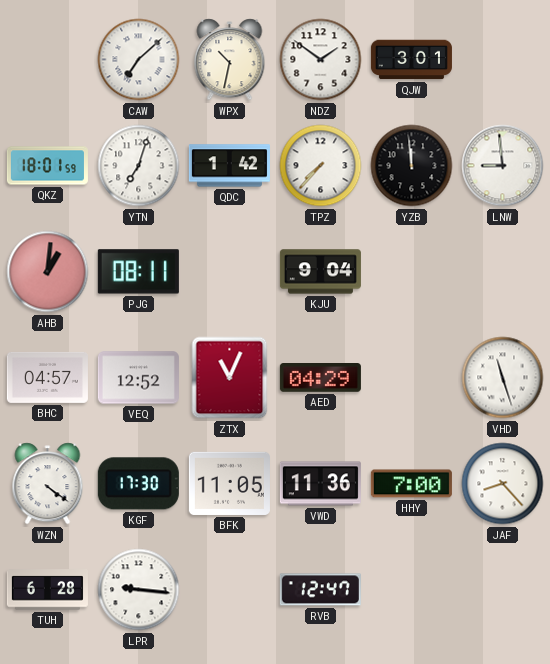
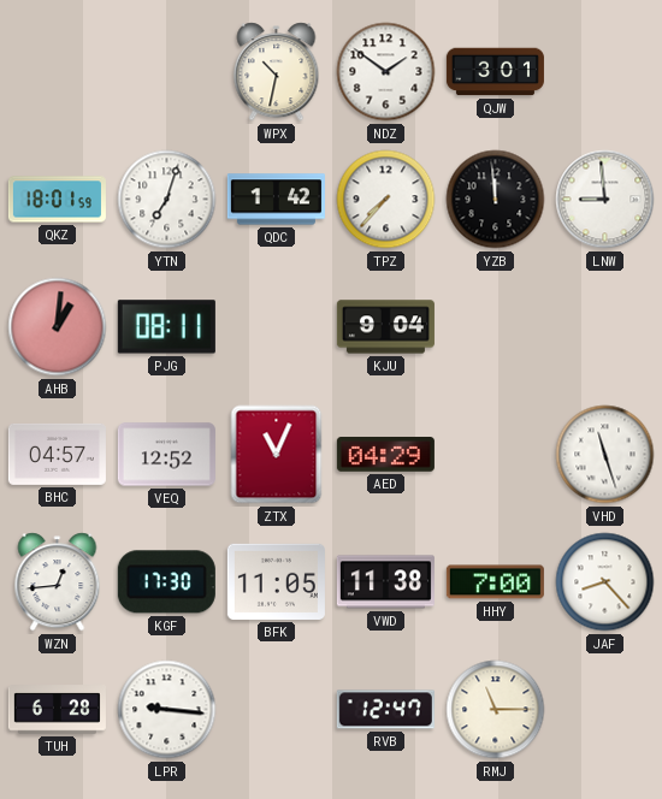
CAW: 7:08 -> none
WZN: 4:21 -> 12:44
VWD: 11:36 -> 11:38
RMJ: none -> 11:15
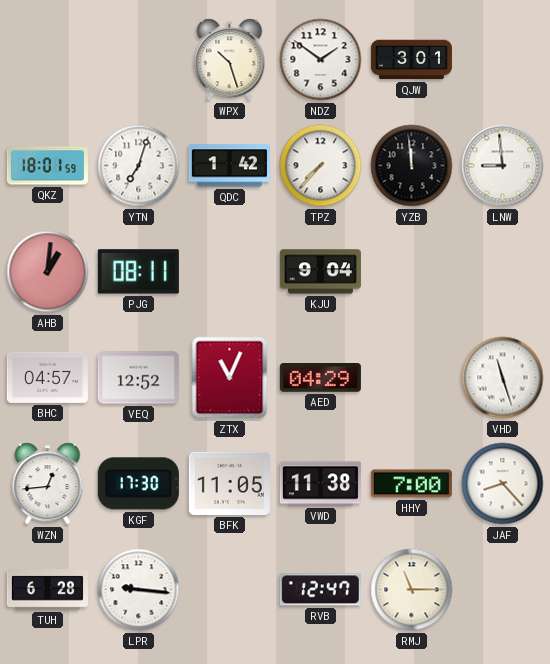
WPX: 10:32 -> 10:27
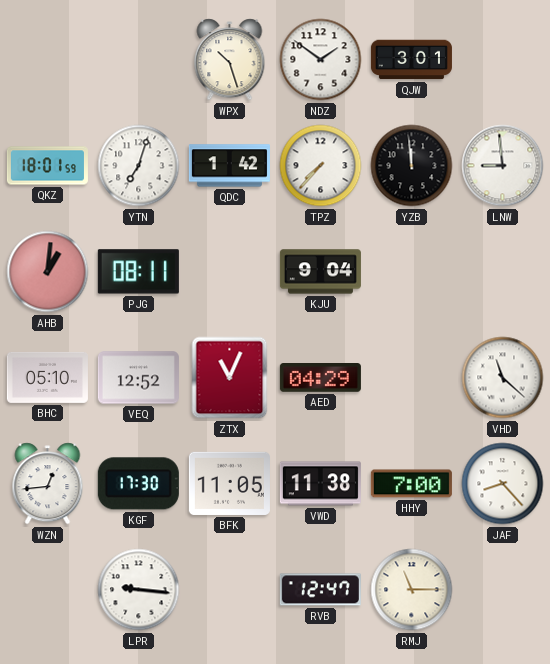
BHC: 04:57 -> 05:10
VHD: 11:27 -> 11:22
TUH: 6:28 -> none
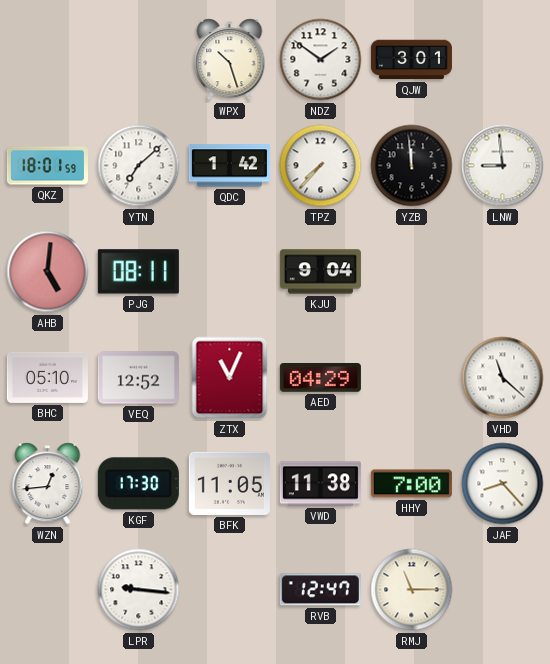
YTN: 7:03 -> 7:08
AHB: 1:01 -> 5:01
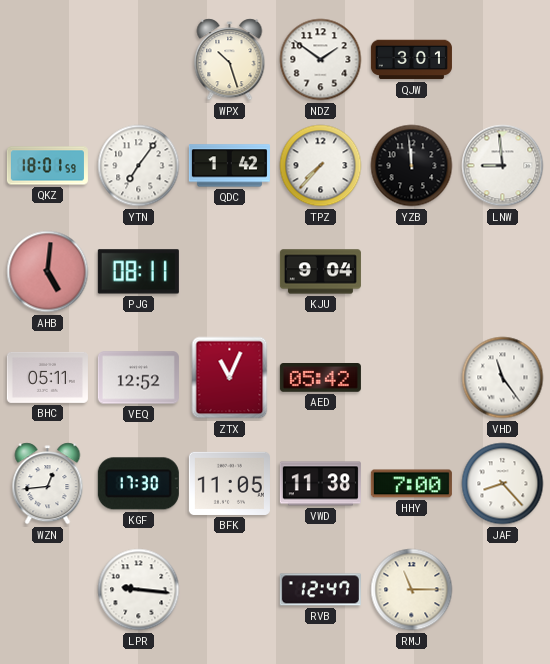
YTN: 7:08 -> 7:06
BHC: 05:10 -> 05:11
AED: 04:29 -> 05:42
VHD: 11:22 -> 11:24
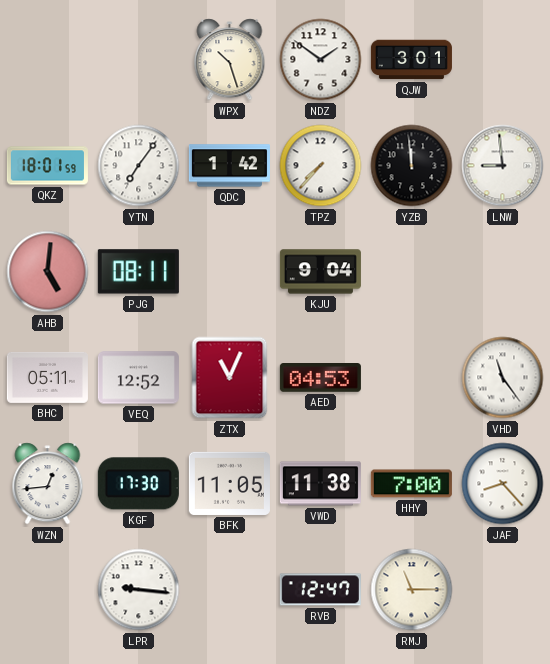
AED: 05:42 -> 04:53
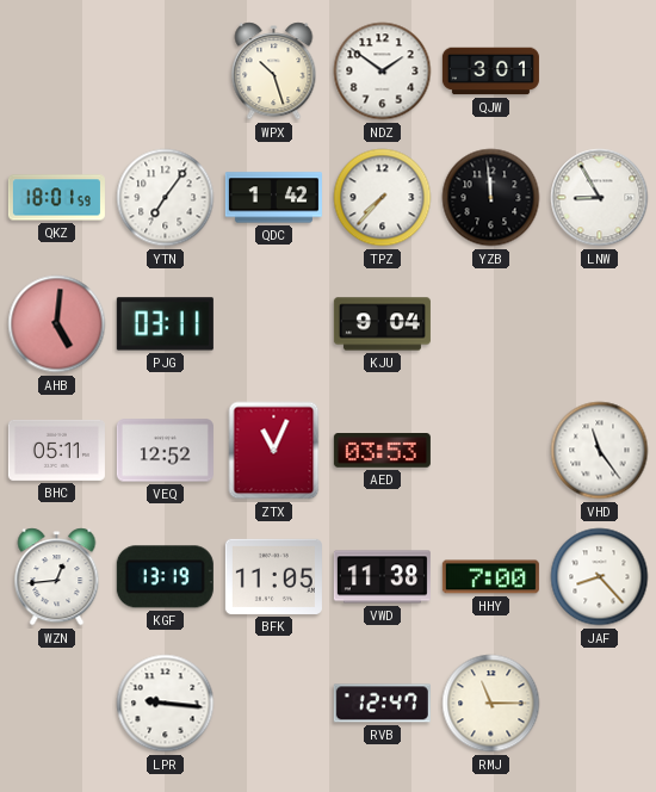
LNW: 8:59 -> 8:55
PJG: 08:11 -> 03:11
AED: 04:53 -> 03:53
KGF: 17:30 -> 13:19
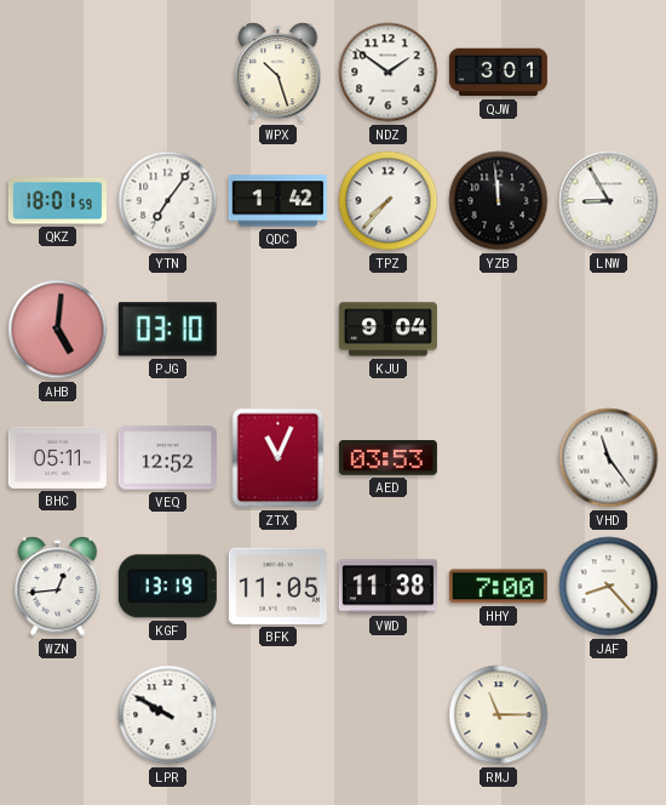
PJG: 03:11 -> 03:10
LPR: 9:16 -> 9:50
RVB: 12:47 -> none
